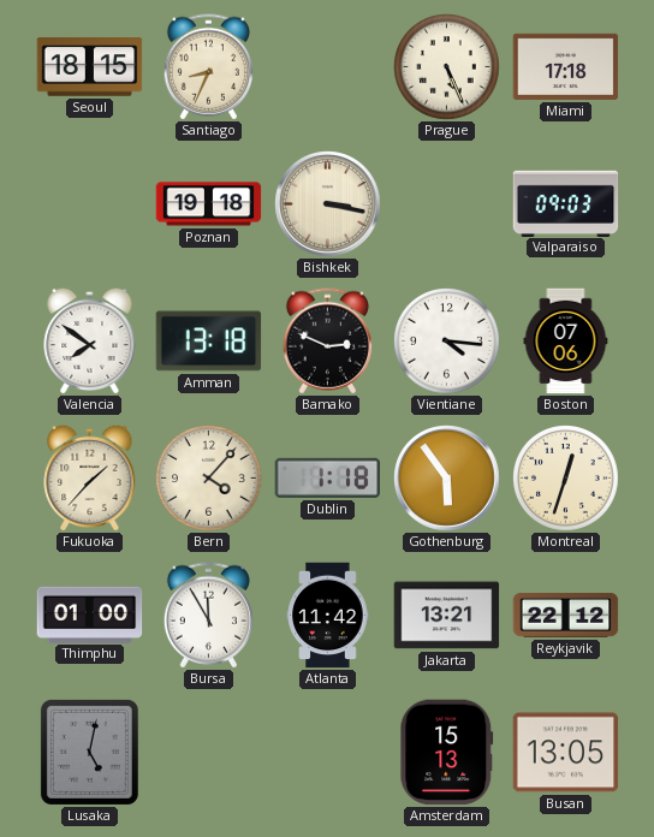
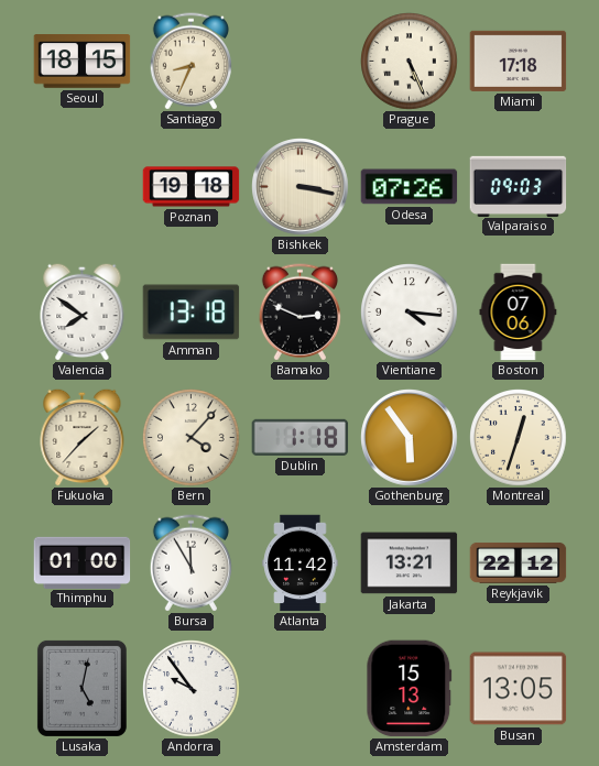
Odesa: none -> 07:26
Andorra: none -> 9:54
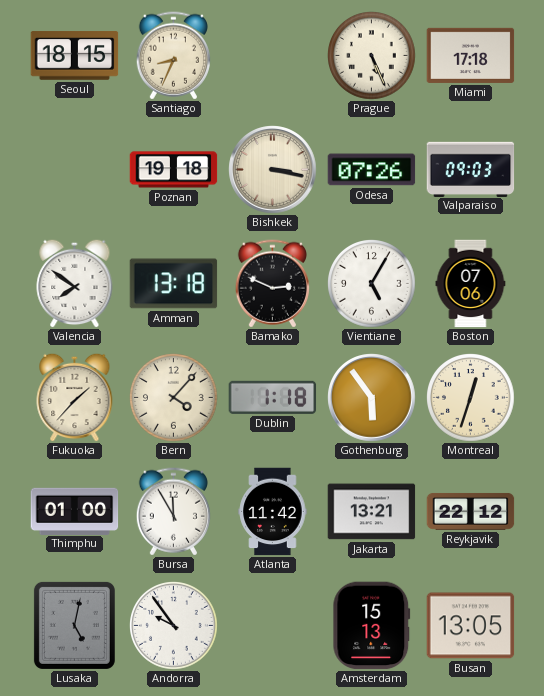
Vientiane: 4:16 -> 5:05
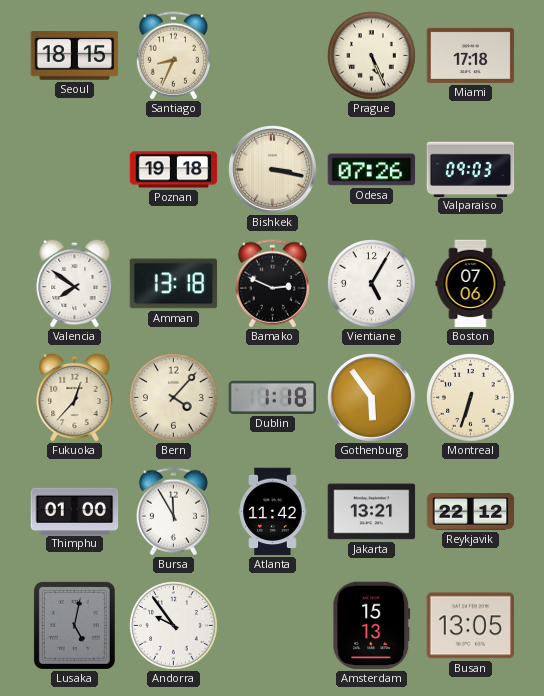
Fukuoka: 1:37 -> 12:37
Montreal: 12:33 -> 6:33
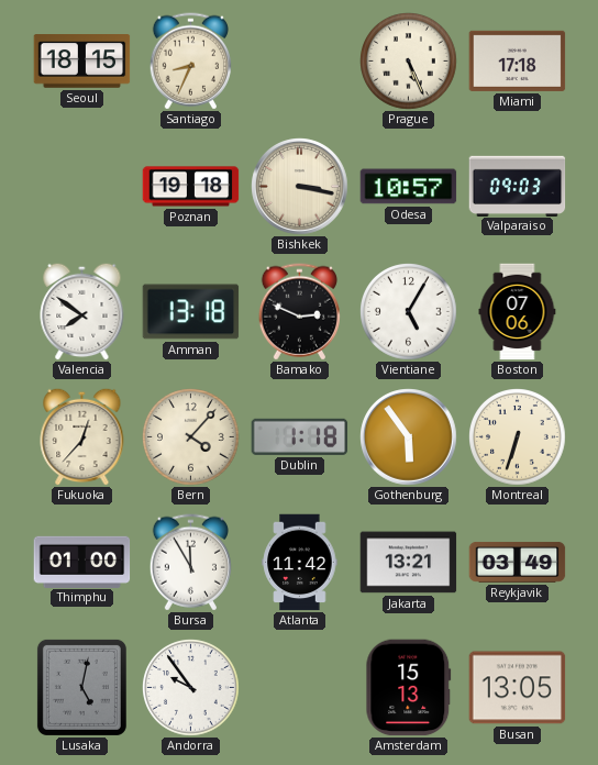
Odesa: 07:26 -> 10:57
Reykjavik: 22:12 -> 03:49
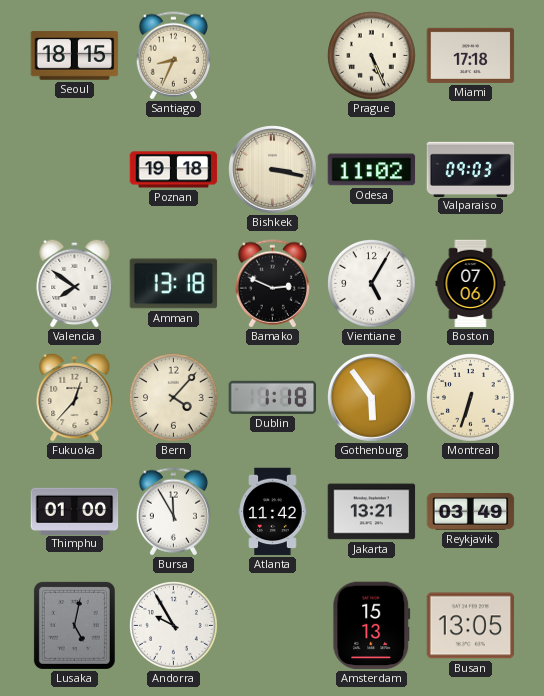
Odesa: 10:57 -> 11:02
Andorra: 9:54 -> 9:55
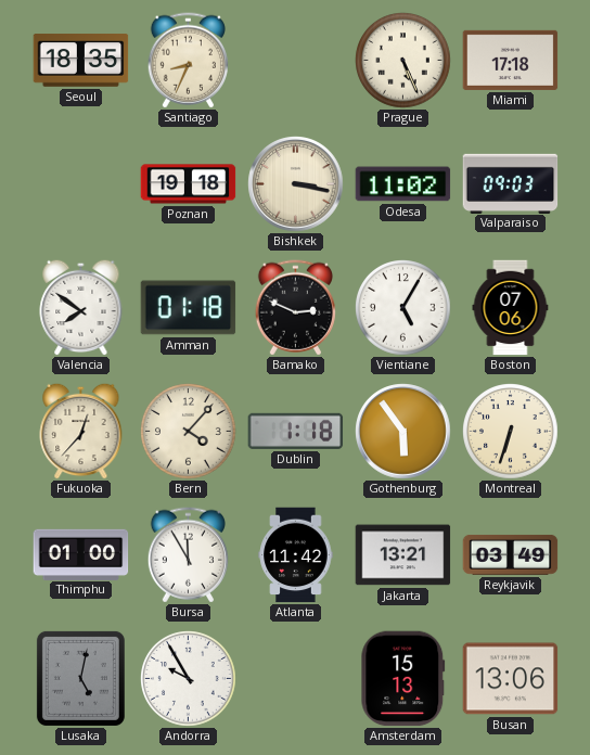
Seoul: 18:15 -> 18:35
Amman: 13:18 -> 01:18
Busan: 13:05 -> 13:06
